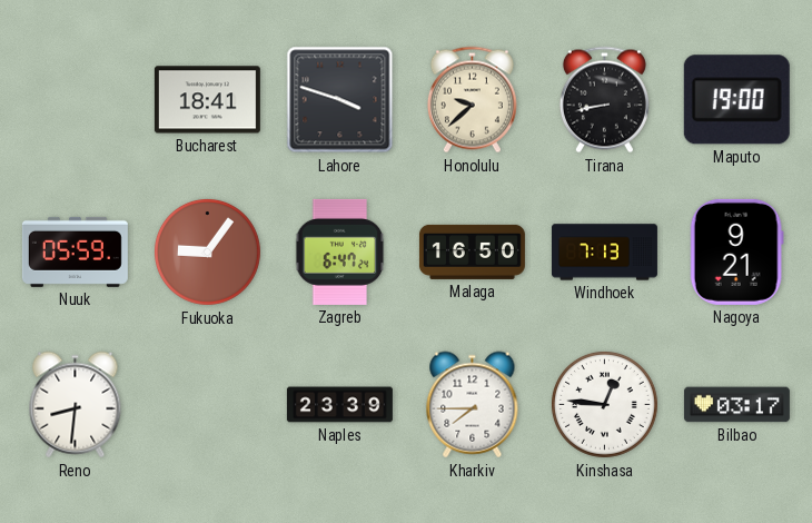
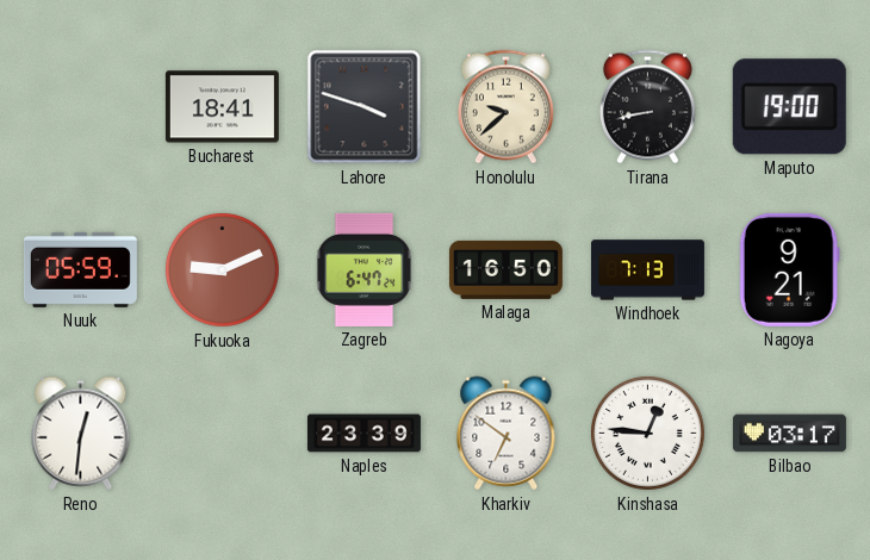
Fukuoka: 9:06 -> 9:11
Reno: 8:31 -> 12:31
Kharkiv: 7:45 -> 6:51
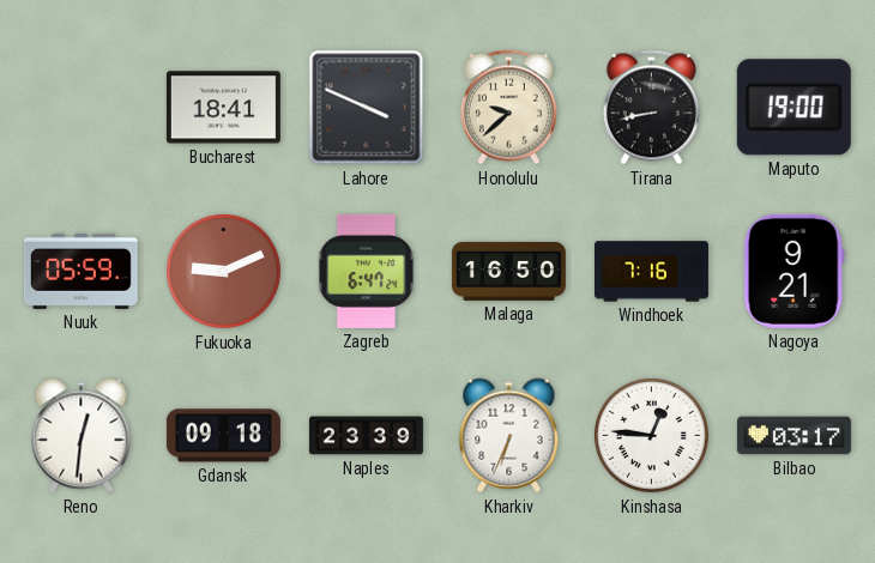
Lahore: 3:48 -> 3:49
Windhoek: 7:13 -> 7:16
Gdansk: none -> 09:18
Kharkiv: 6:51 -> 6:34
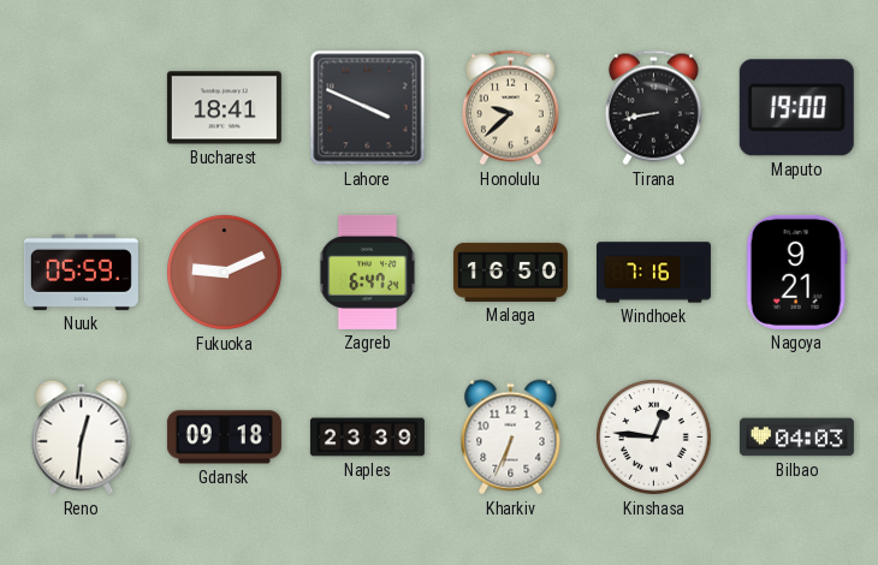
Bilbao: 03:17 -> 04:03
